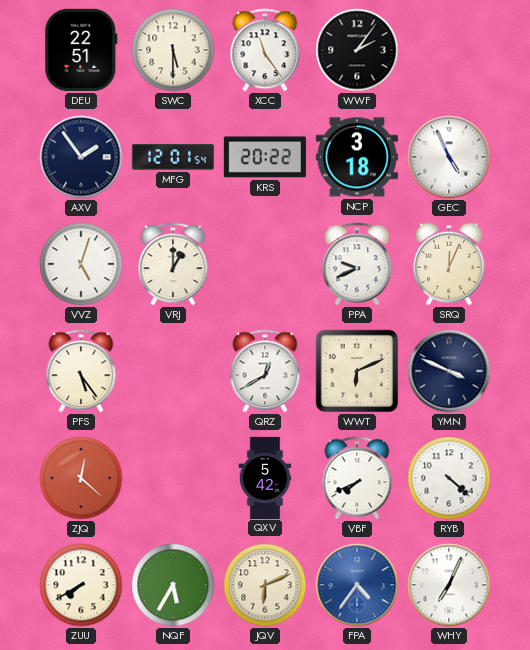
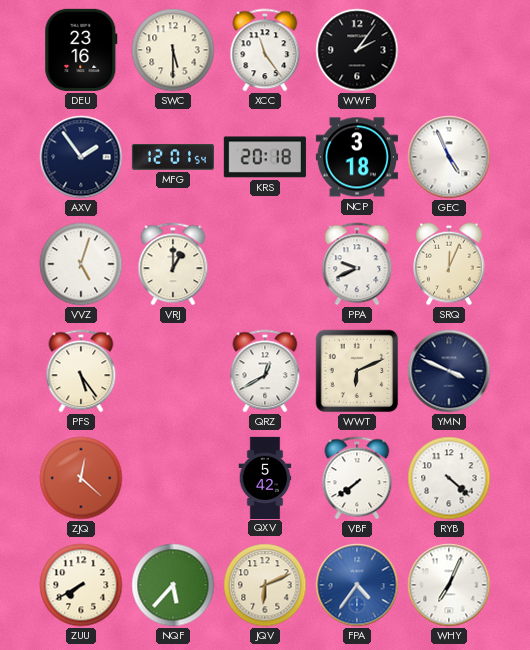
DEU: 22:51 -> 23:16
KRS: 20:22 -> 20:18
VBF: 7:41 -> 7:39
NQF: 5:35 -> 5:37
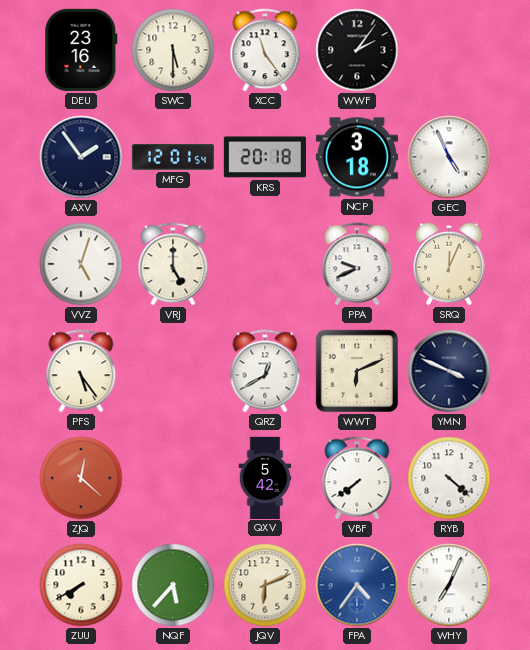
VRJ: 1:00 -> 5:00
